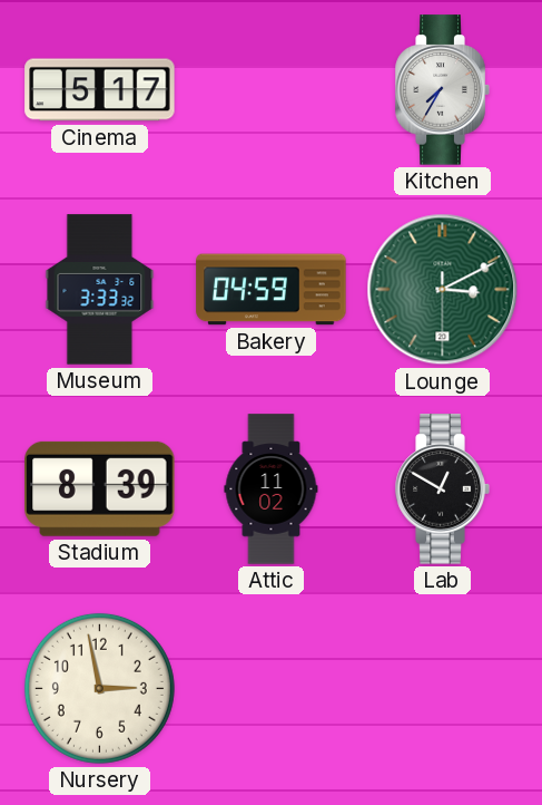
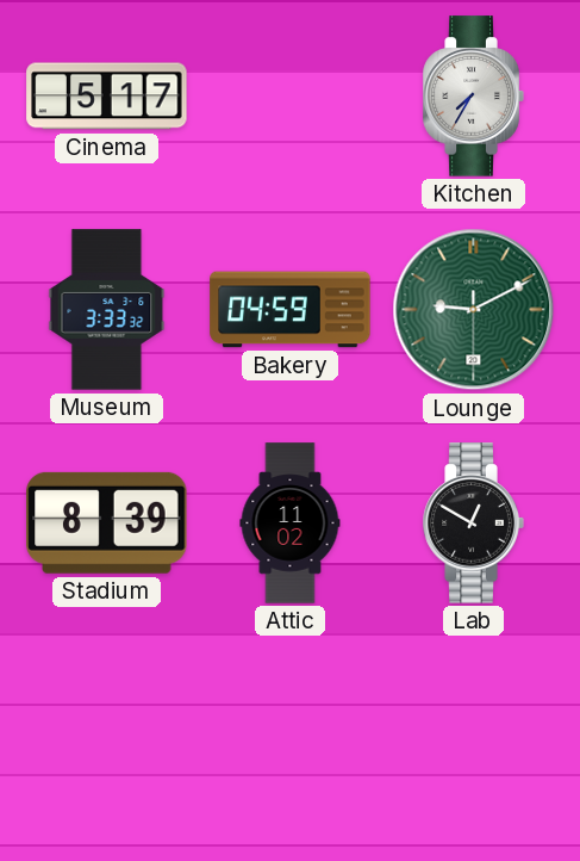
Lounge: 3:10 -> 9:10
Nursery: 2:58 -> none
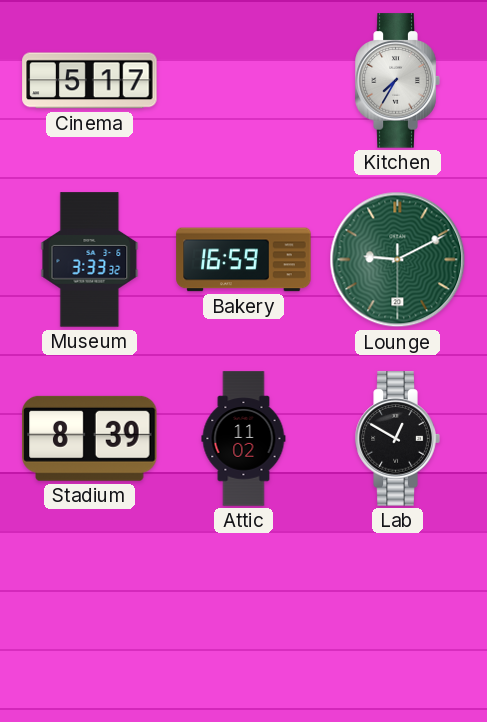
Bakery: 04:59 -> 16:59
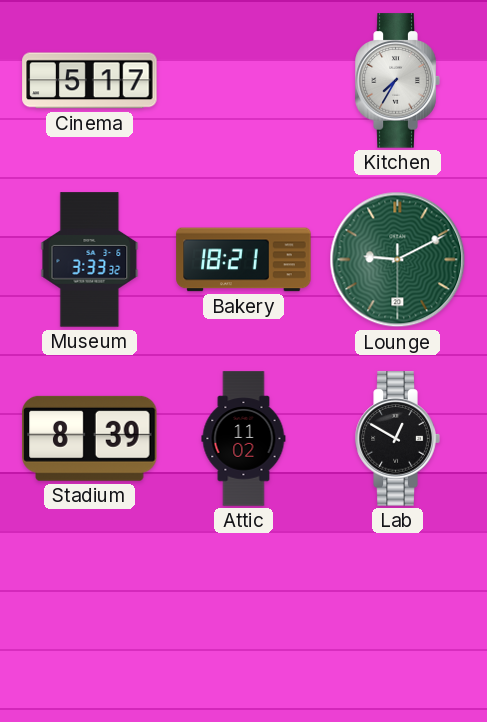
Bakery: 16:59 -> 18:21
